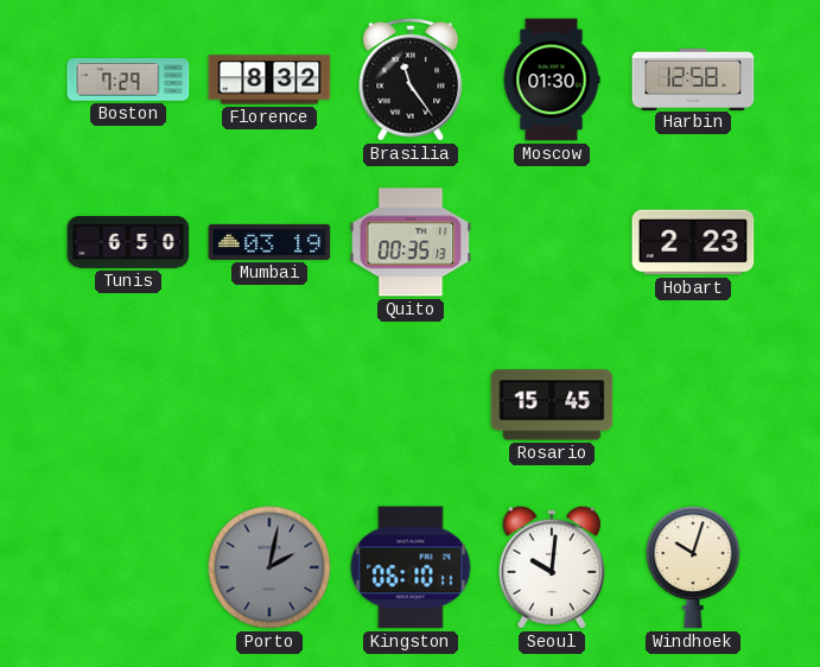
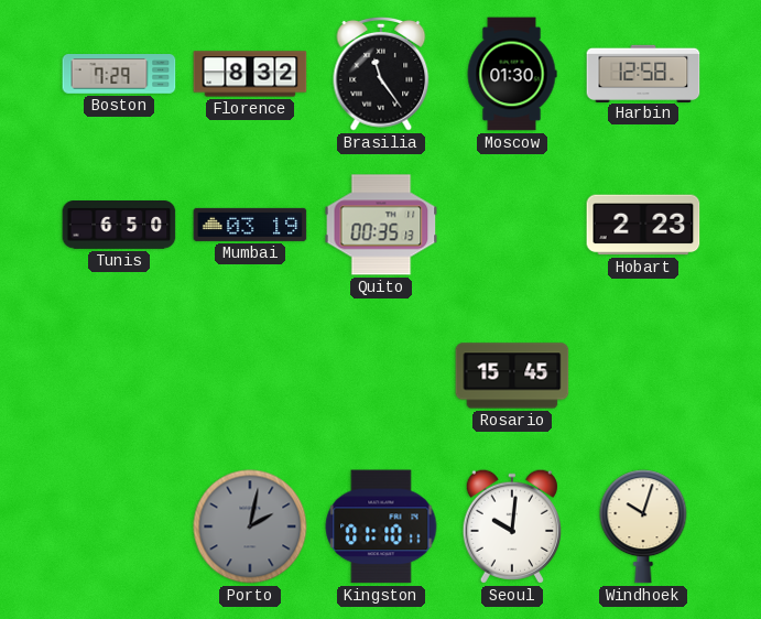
Kingston: 06:10 -> 01:10
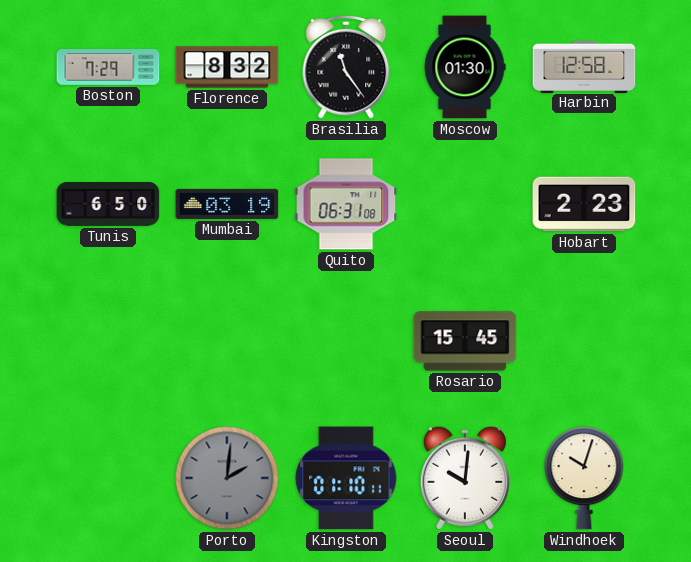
Quito: 00:35 -> 06:31
Porto: 2:02 -> 2:01
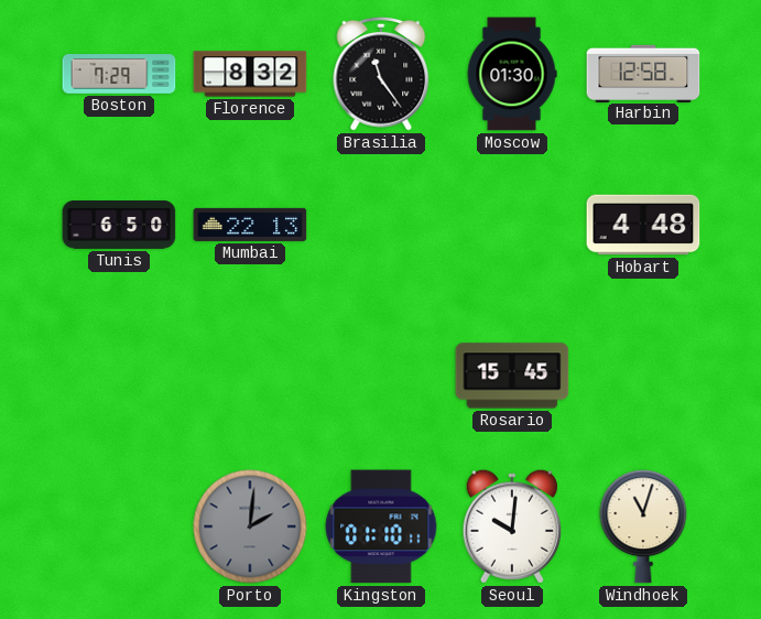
Mumbai: 03:19 -> 22:13
Quito: 06:31 -> none
Hobart: 2:23 -> 4:48
Windhoek: 10:03 -> 11:03
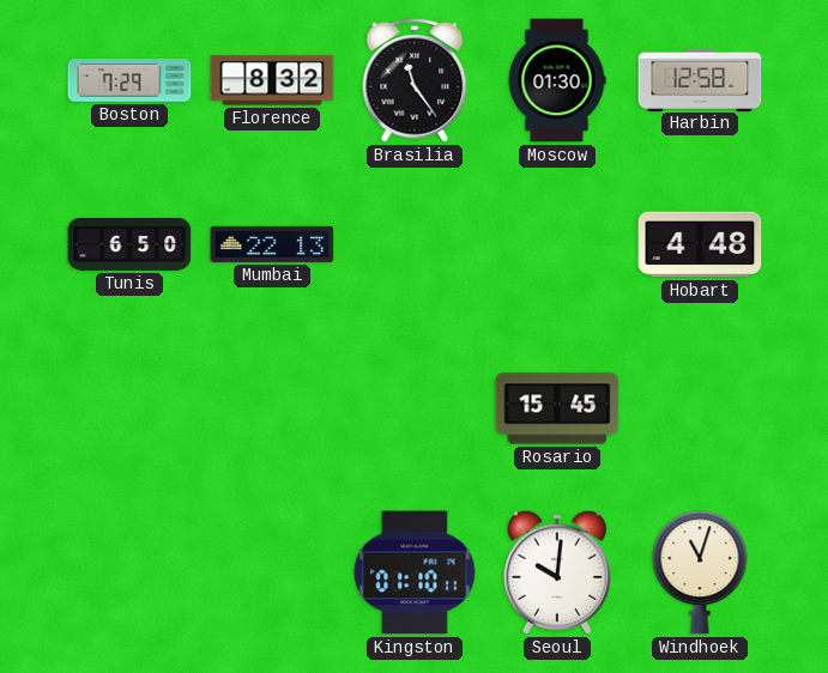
Porto: 2:01 -> none
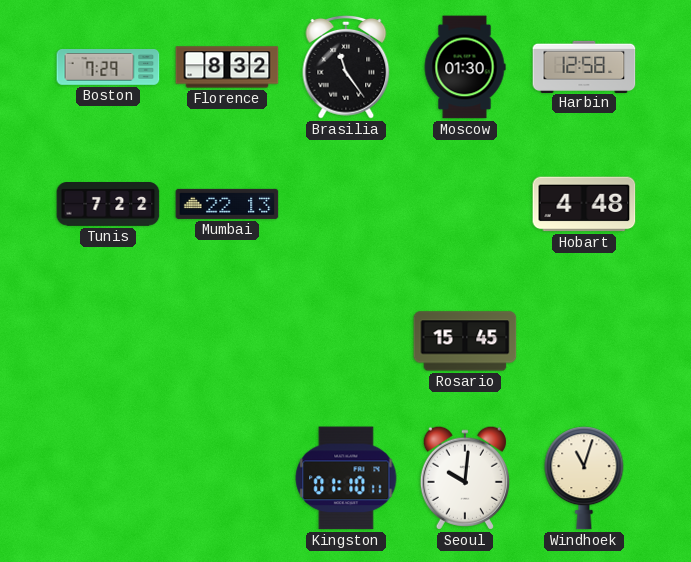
Tunis: 6:50 -> 7:22
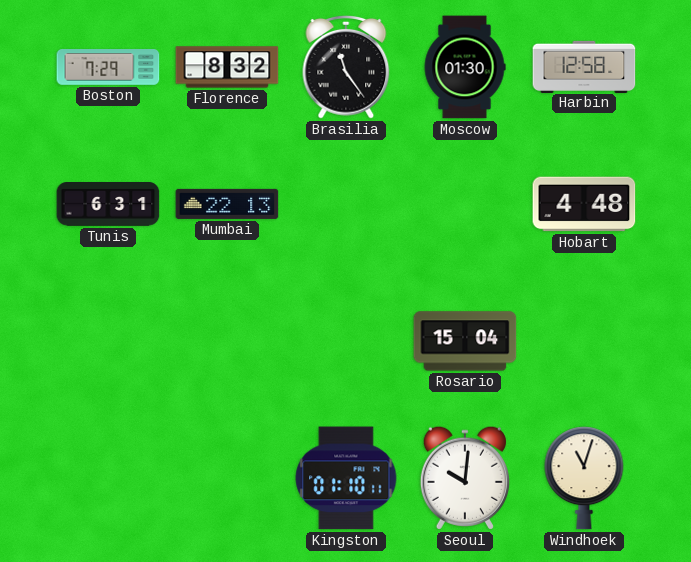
Tunis: 7:22 -> 6:31
Rosario: 15:45 -> 15:04
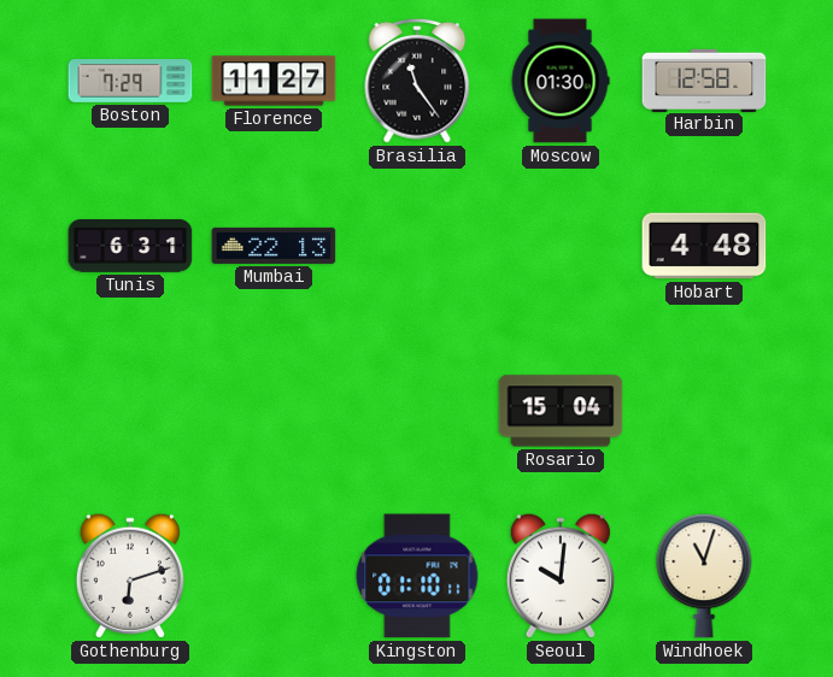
Florence: 8:32 -> 11:27
Gothenburg: none -> 6:12
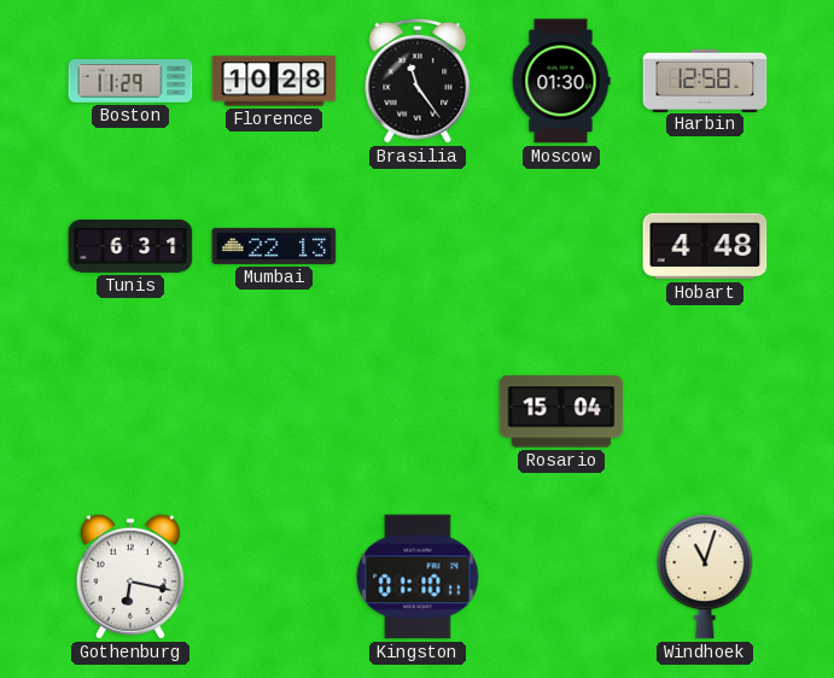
Boston: 7:29 -> 11:29
Florence: 11:27 -> 10:28
Gothenburg: 6:12 -> 6:17
Seoul: 10:01 -> none
